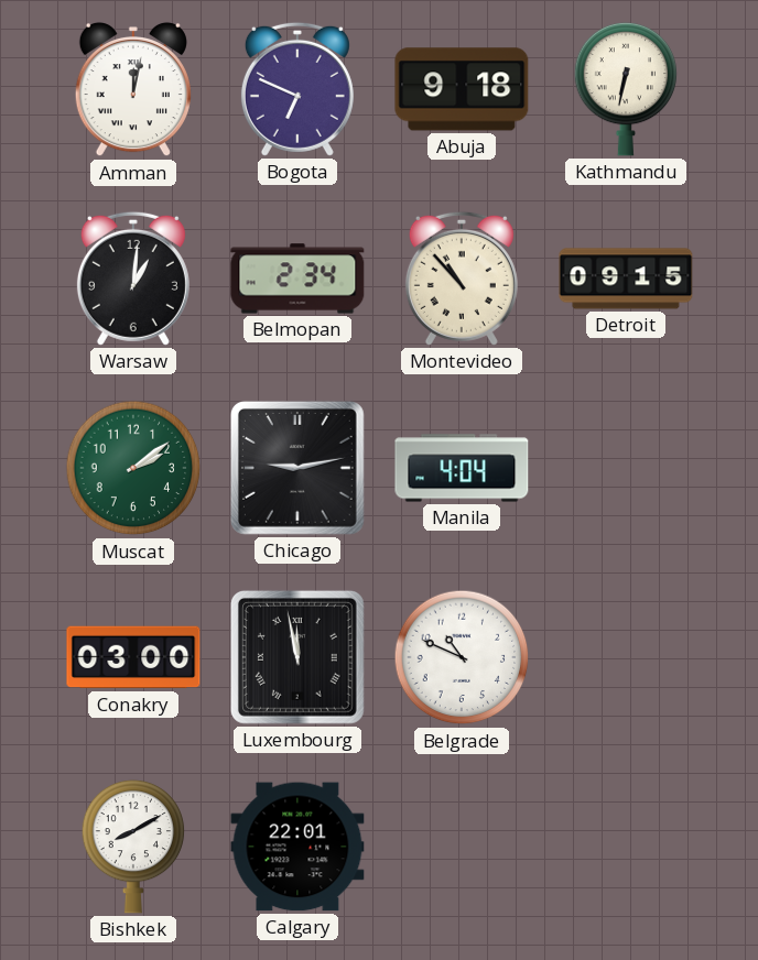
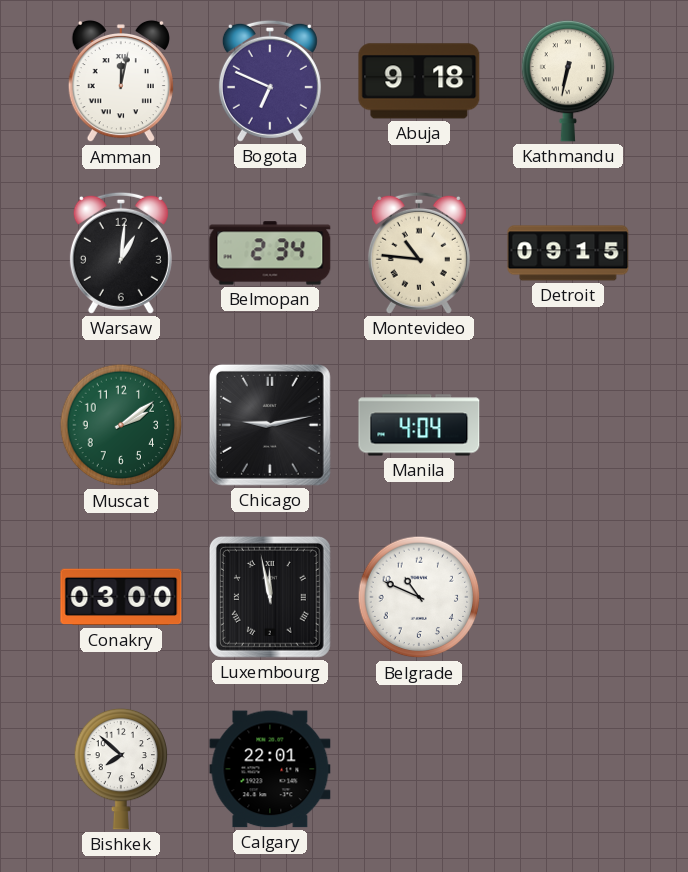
Montevideo: 10:53 -> 10:46
Bishkek: 8:10 -> 7:52
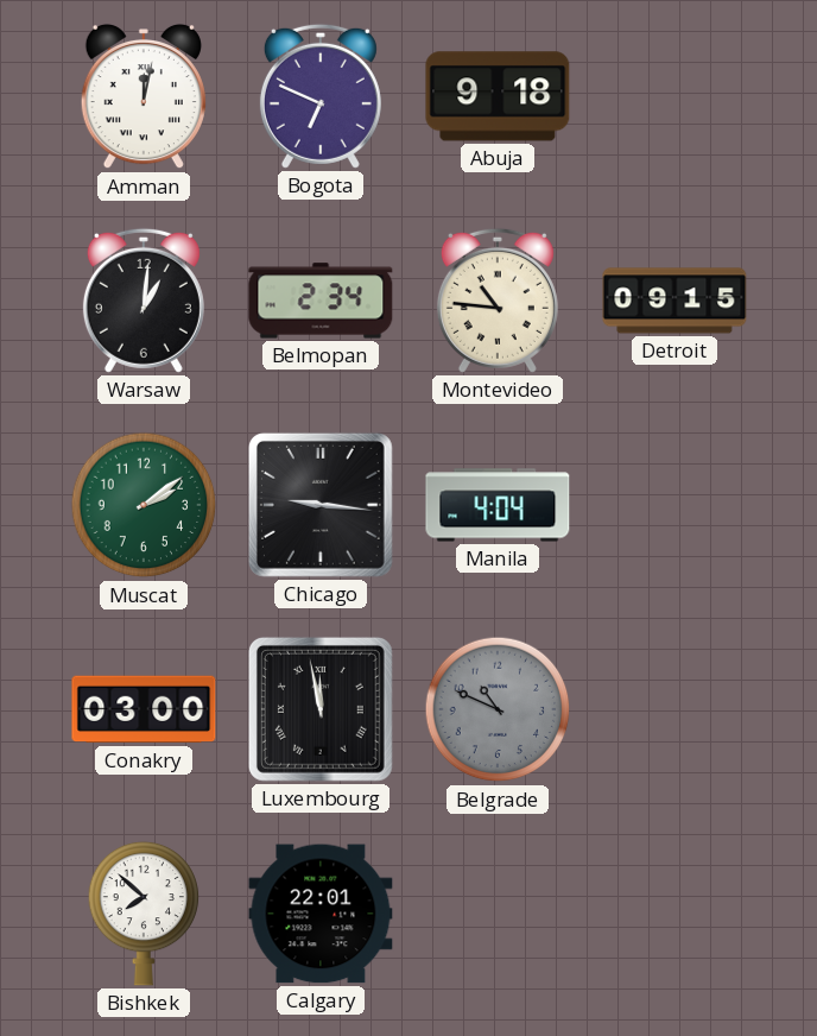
Kathmandu: 6:32 -> none
Chicago: 9:13 -> 9:16
Belgrade dial: white -> grey
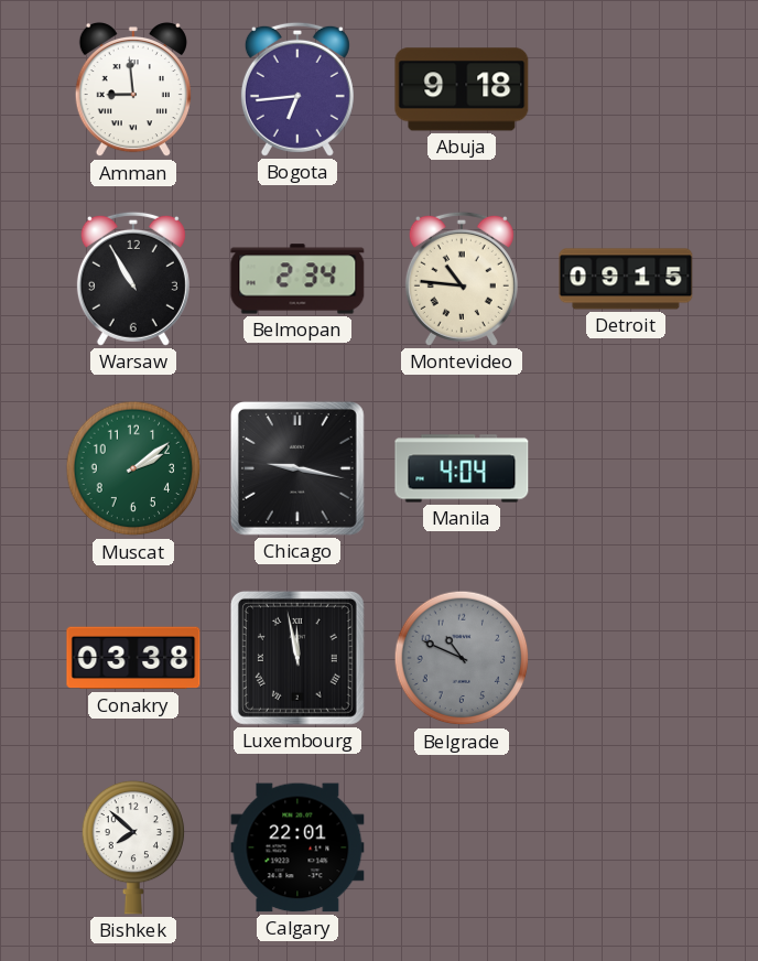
Amman: 12:02 -> 8:59
Bogota: 6:49 -> 6:44
Warsaw: 1:01 -> 10:55
Chicago: 9:16 -> 9:17
Conakry: 03:00 -> 03:38
